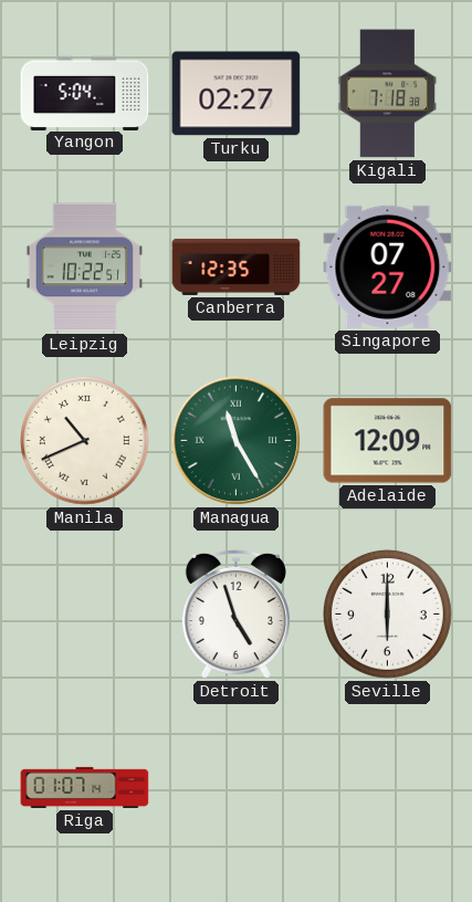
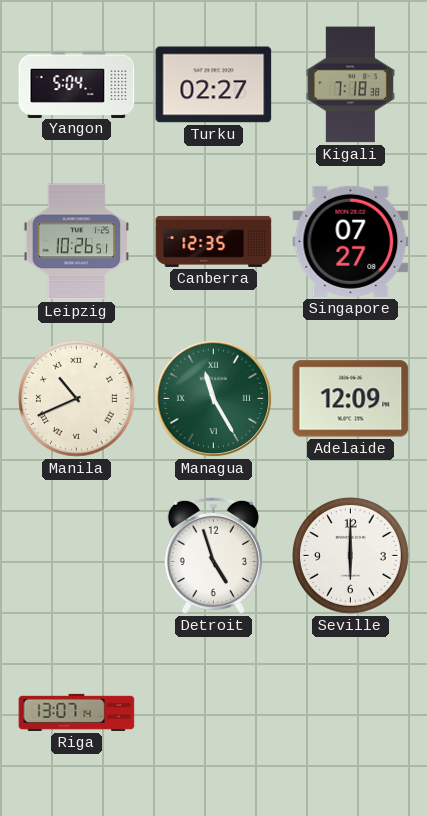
Leipzig: 10:22 -> 10:26
Riga: 01:07 -> 13:07
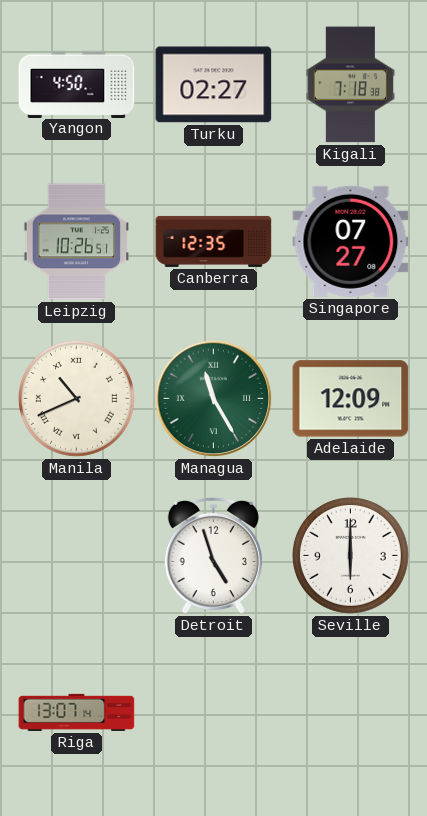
Yangon: 5:04 -> 4:50
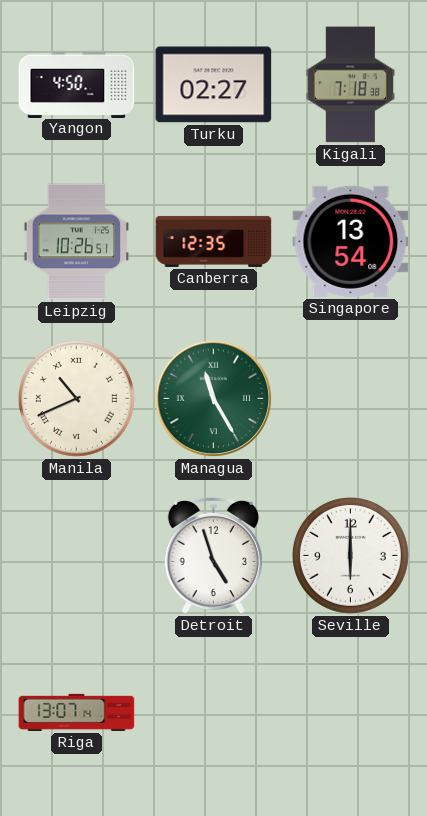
Singapore: 07:27 -> 13:54
Adelaide: 12:09 -> none
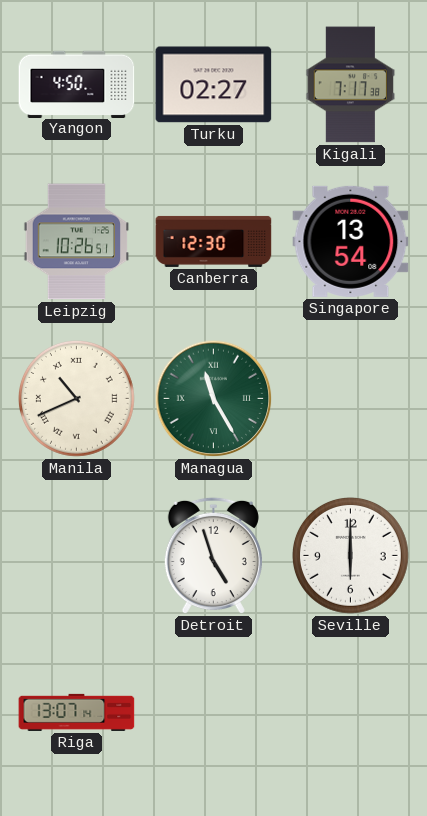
Kigali: 7:18 -> 7:17
Canberra: 12:35 -> 12:30
